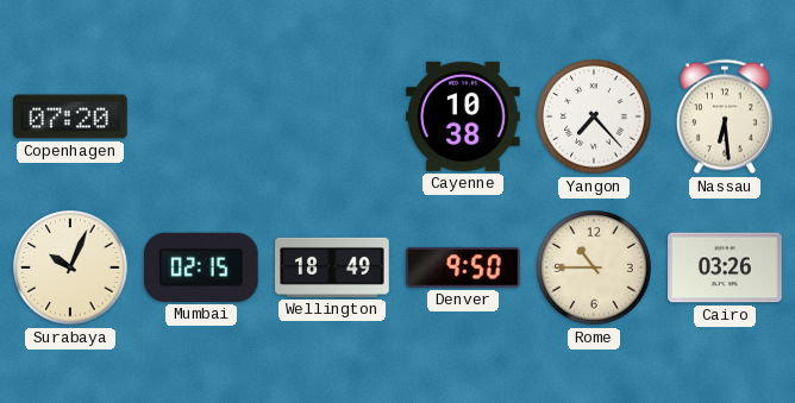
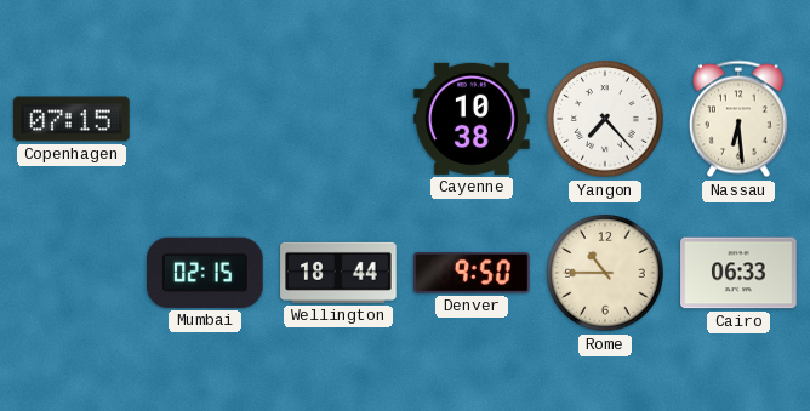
Copenhagen: 07:20 -> 07:15
Surabaya: 10:04 -> none
Wellington: 18:49 -> 18:44
Cairo: 03:26 -> 06:33
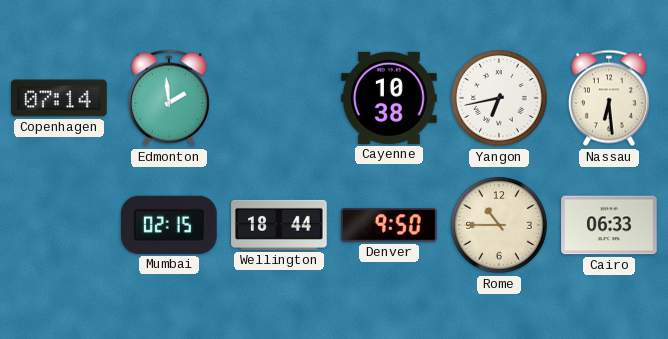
Copenhagen: 07:15 -> 07:14
Edmonton: none -> 1:59
Yangon: 7:23 -> 6:43
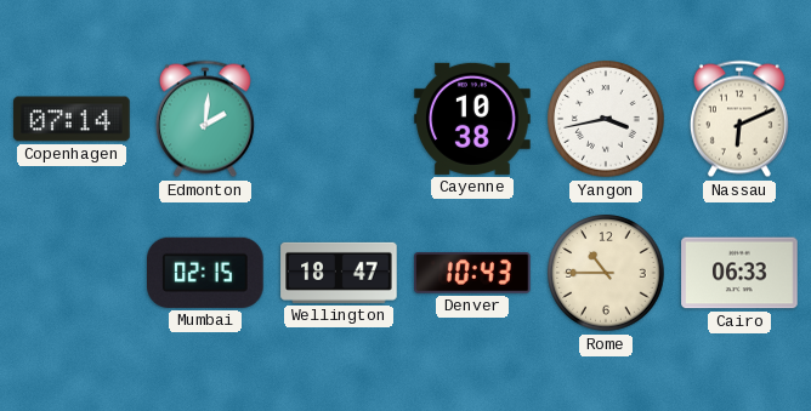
Edmonton: 1:59 -> 2:01
Yangon: 6:43 -> 3:43
Nassau: 6:29 -> 6:11
Wellington: 18:44 -> 18:47
Denver: 9:50 -> 10:43
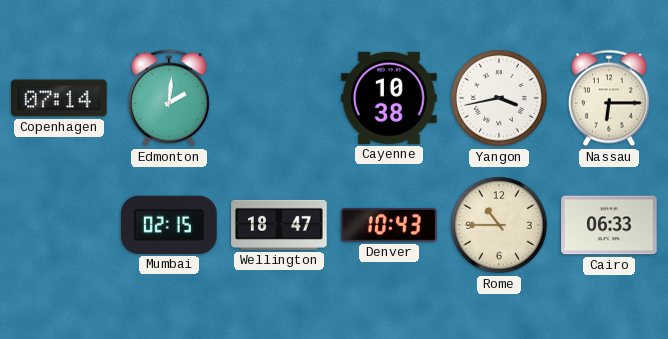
Nassau: 6:11 -> 6:15
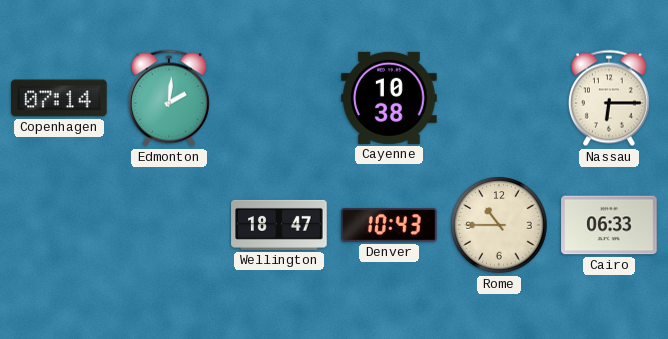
Yangon: 3:43 -> none
Mumbai: 02:15 -> none
